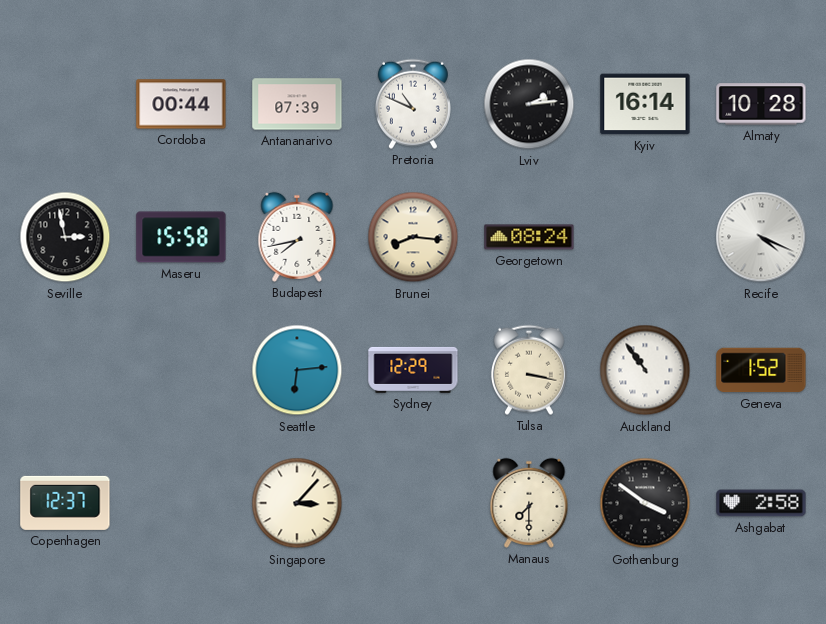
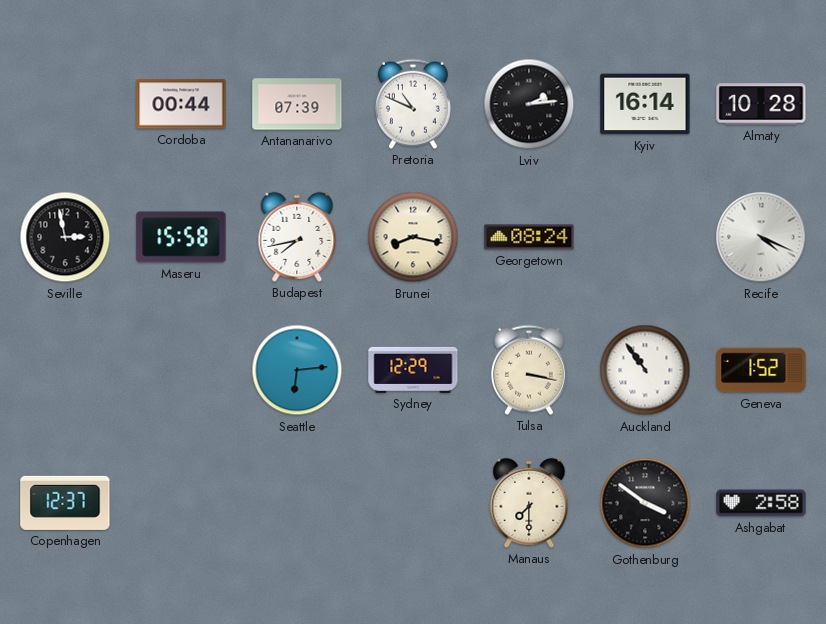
Brunei: 8:16 -> 8:17
Singapore: 3:07 -> none
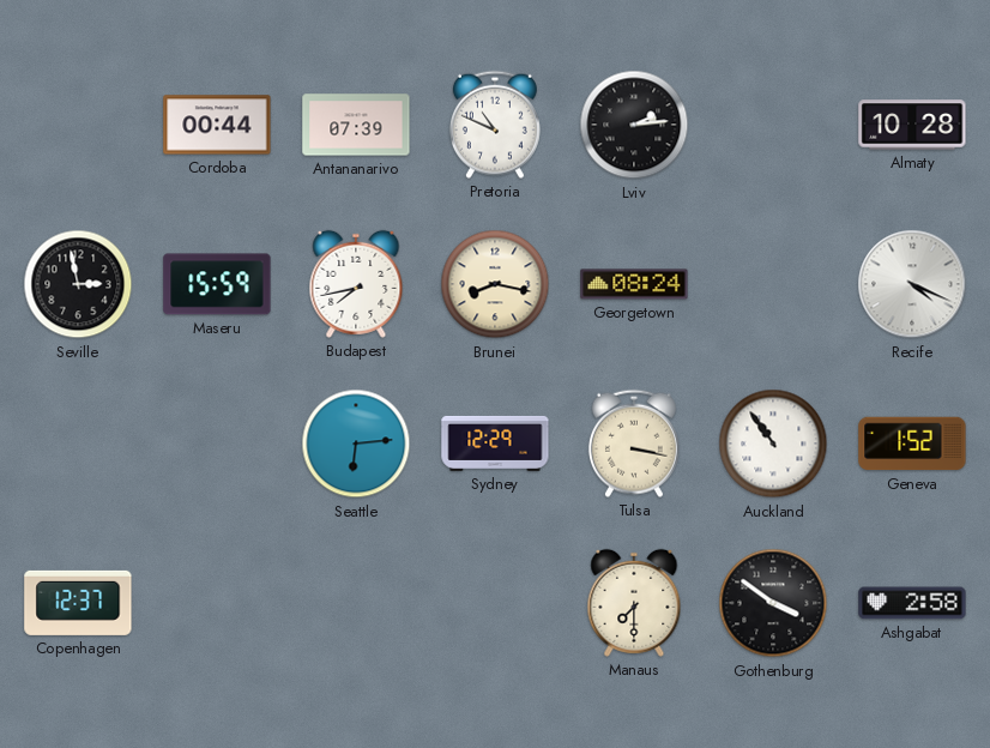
Kyiv: 16:14 -> none
Maseru: 15:58 -> 15:59
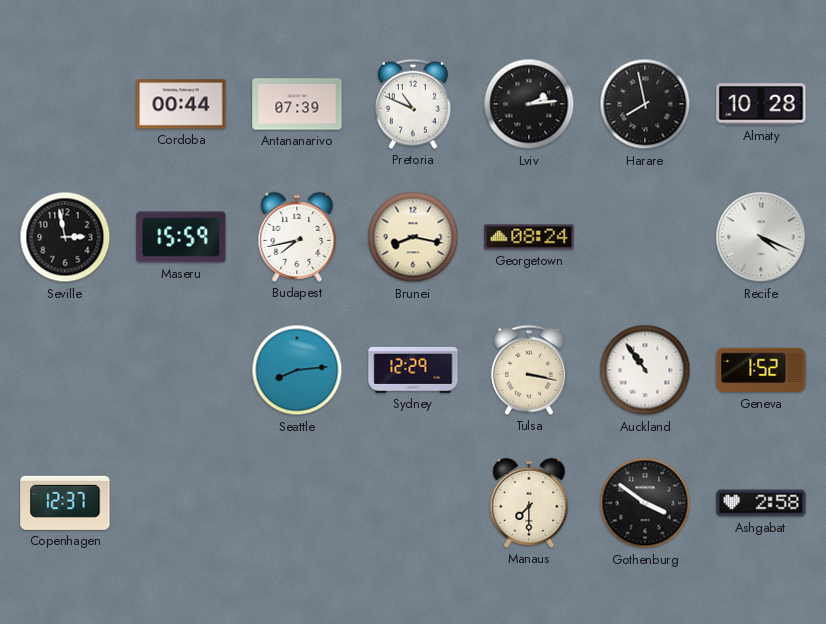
Harare: none -> 7:58
Seattle: 6:14 -> 8:14
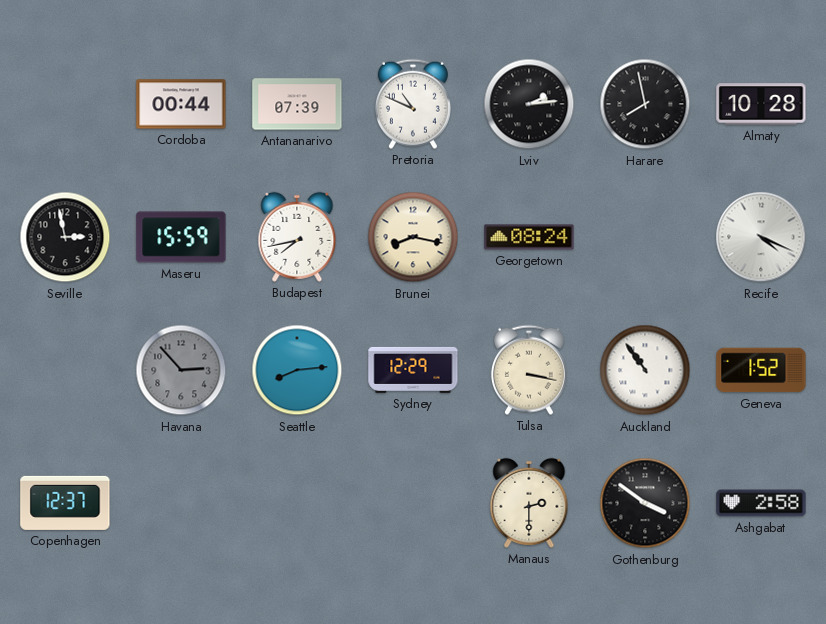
Havana: none -> 2:53
Manaus: 7:30 -> 2:30
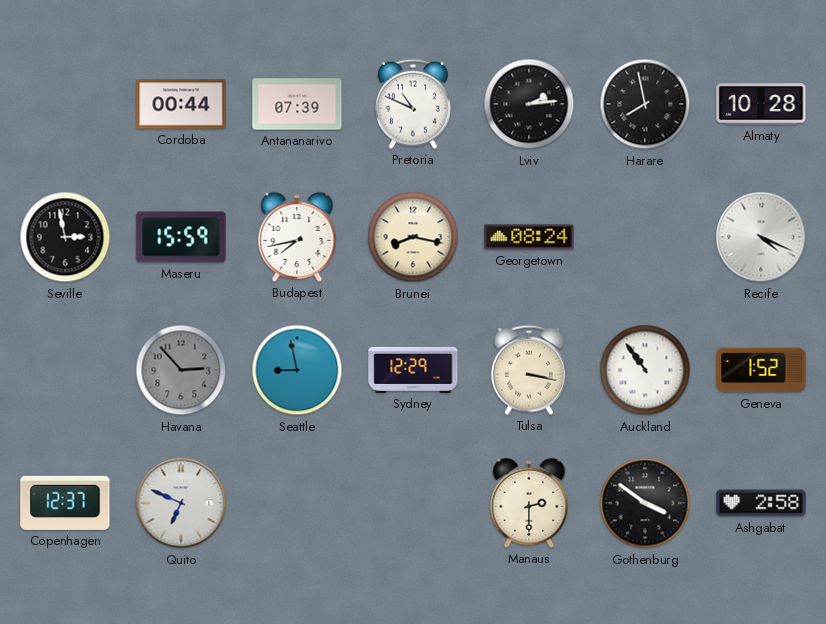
Seattle: 8:14 -> 8:58
Quito: none -> 6:49
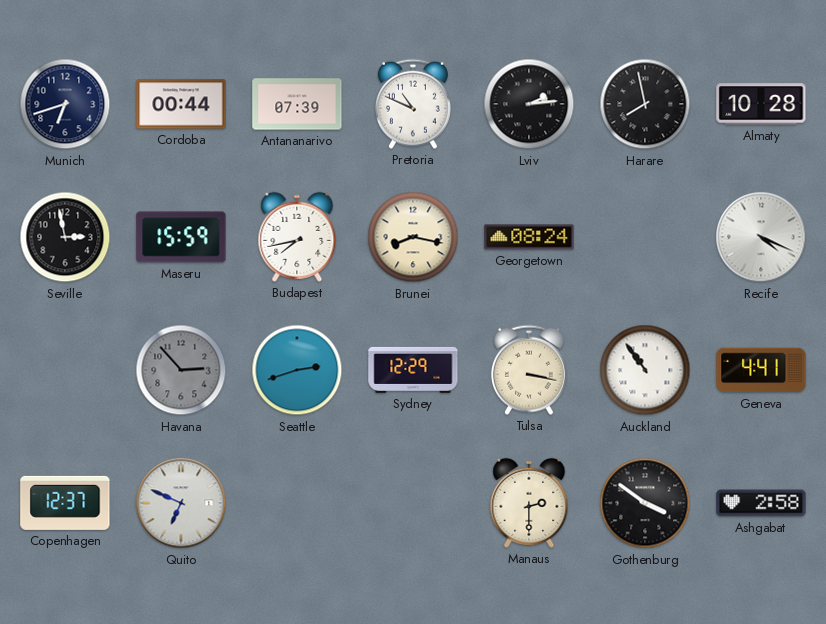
Munich: none -> 6:42
Seattle: 8:58 -> 2:42
Geneva: 1:52 -> 4:41
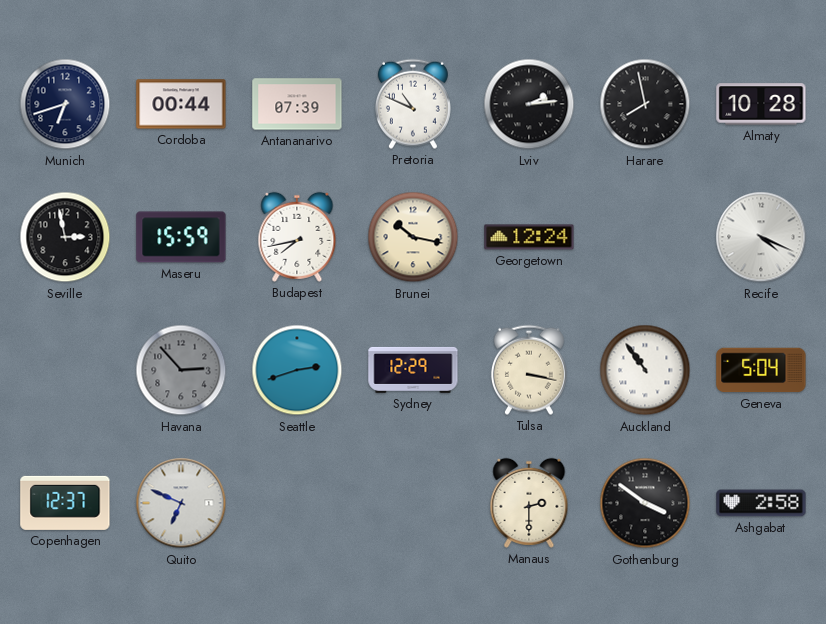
Brunei: 8:17 -> 10:17
Georgetown: 08:24 -> 12:24
Geneva: 4:41 -> 5:04
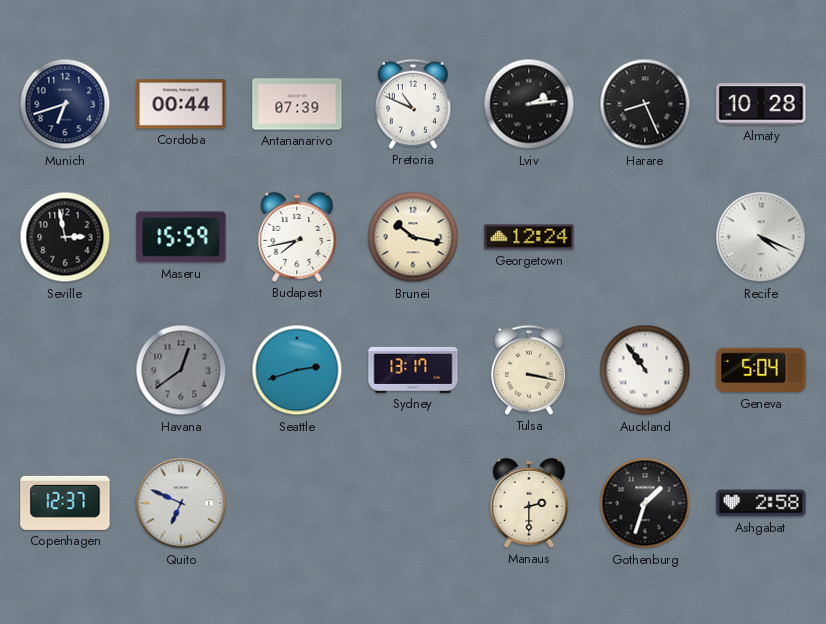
Harare: 7:58 -> 8:26
Havana: 2:53 -> 12:39
Sydney: 12:29 -> 13:17
Gothenburg: 3:51 -> 1:33
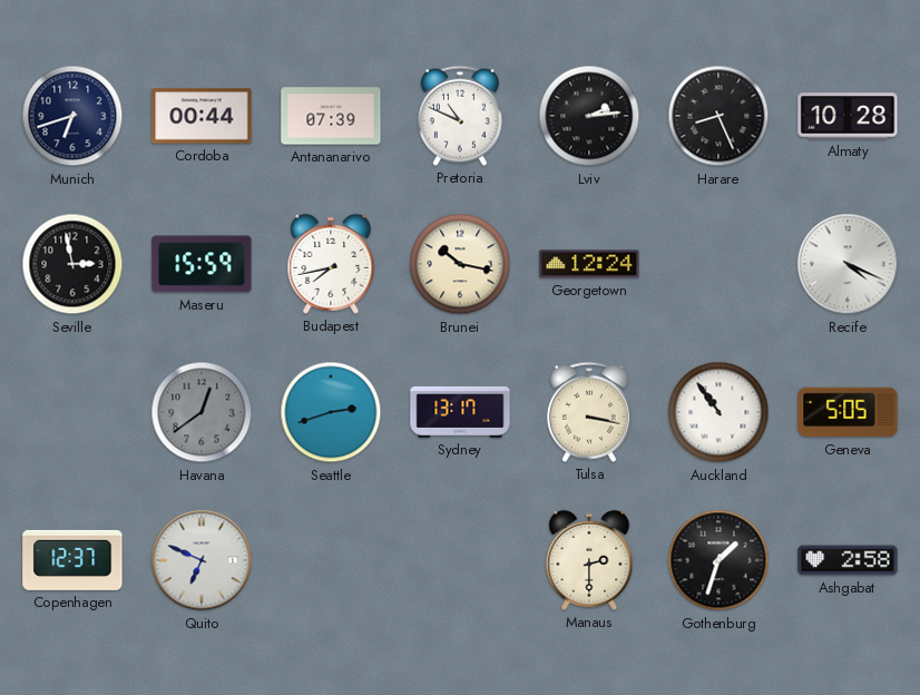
Geneva: 5:04 -> 5:05
